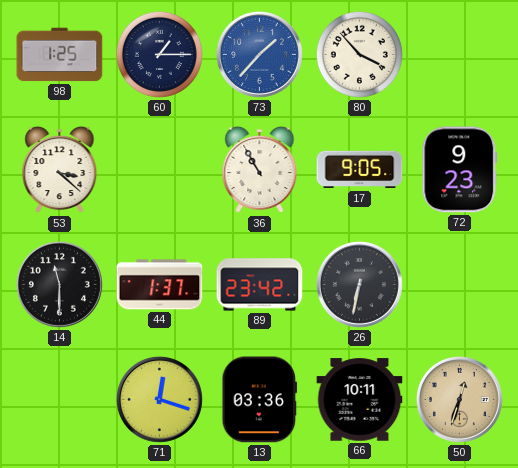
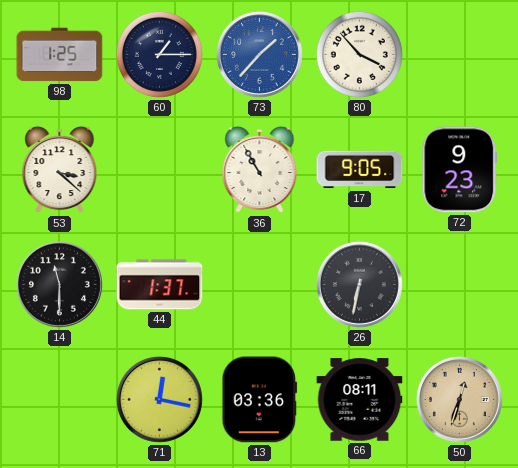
89: 23:42 -> none
71: 12:18 -> 12:17
66: 10:11 -> 08:11
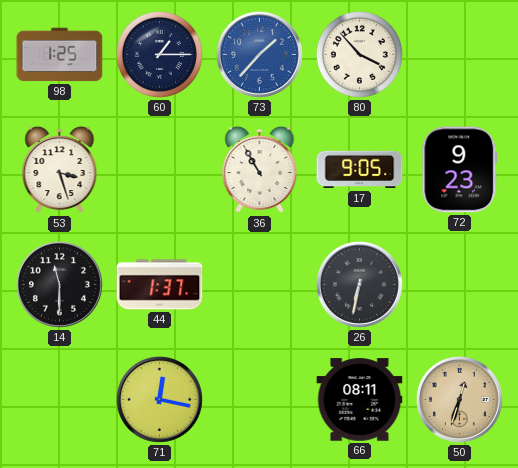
53: 3:22 -> 3:27
13: 03:36 -> none
